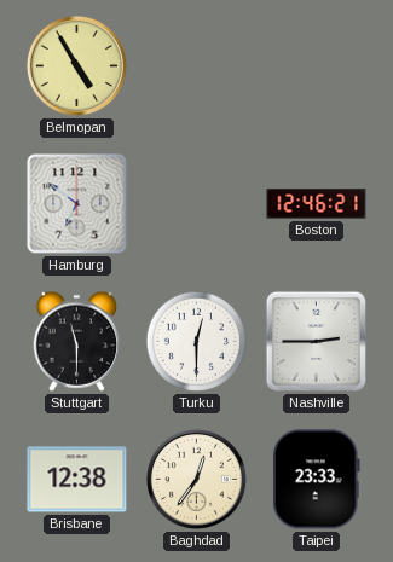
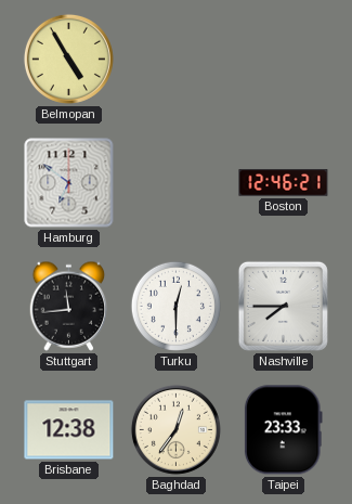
Stuttgart: 11:30 -> 11:44
Nashville: 2:45 -> 7:45
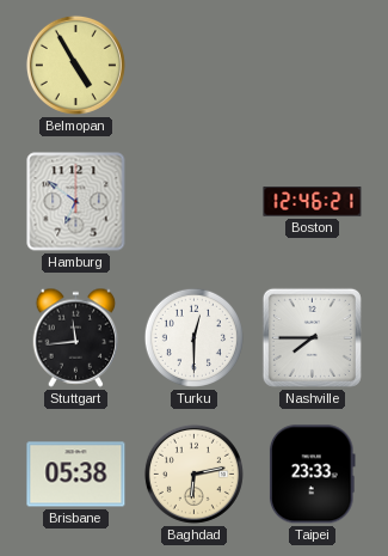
Brisbane: 12:38 -> 05:38
Baghdad: 12:36 -> 6:13
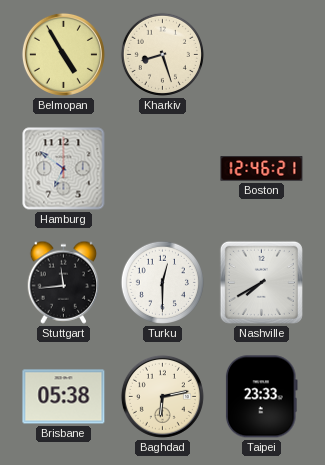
Kharkiv: none -> 8:27
Nashville: 7:45 -> 7:40
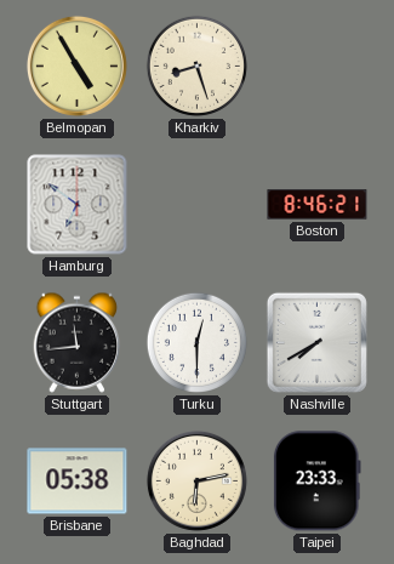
Boston: 12:46 -> 8:46
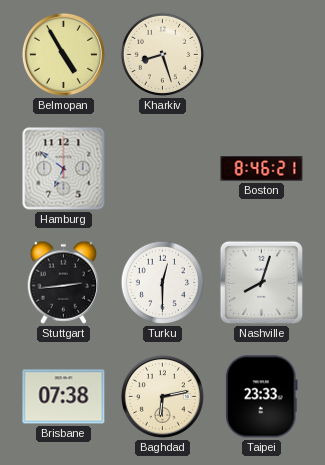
Stuttgart: 11:44 -> 2:44
Nashville: 7:40 -> 8:03
Brisbane: 05:38 -> 07:38
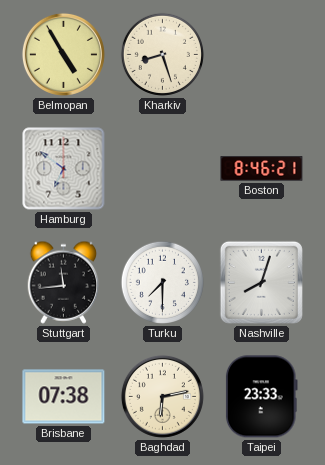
Stuttgart: 2:44 -> 11:44
Turku: 12:30 -> 7:30
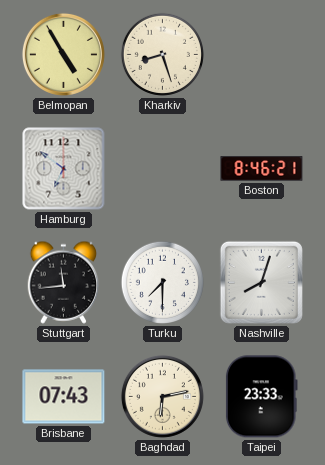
Brisbane: 07:38 -> 07:43
